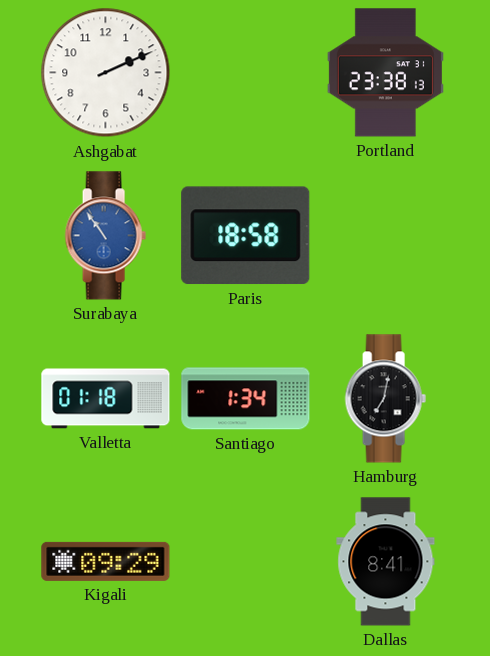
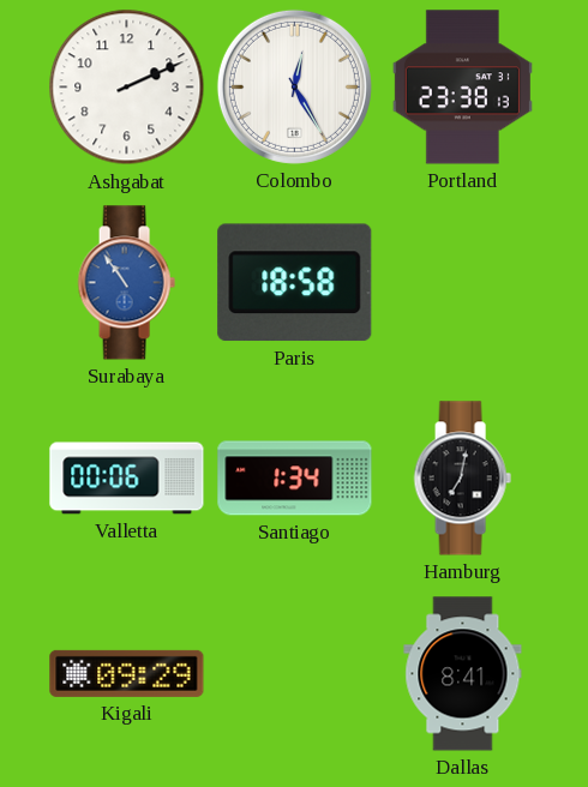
Colombo: none -> 12:25
Valletta: 01:18 -> 00:06
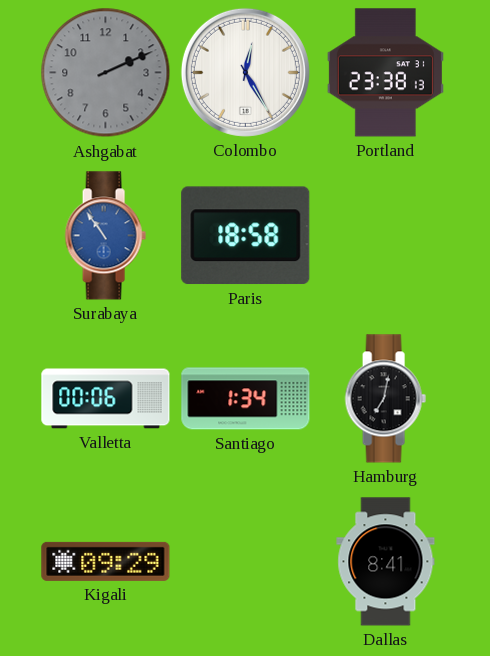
Ashgabat dial: white -> grey
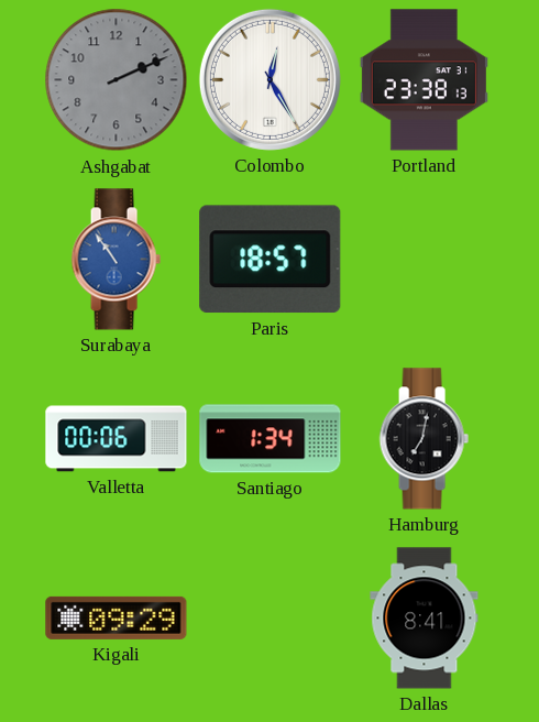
Paris: 18:58 -> 18:57
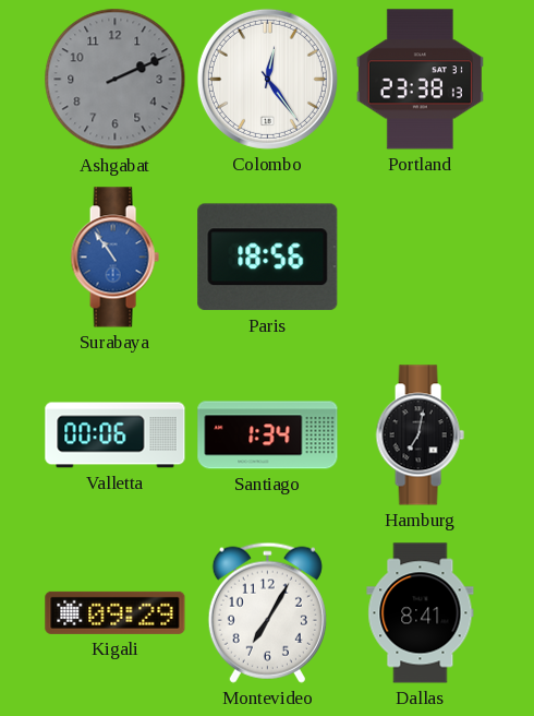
Colombo: 12:25 -> 12:24
Paris: 18:57 -> 18:56
Montevideo: none -> 7:05
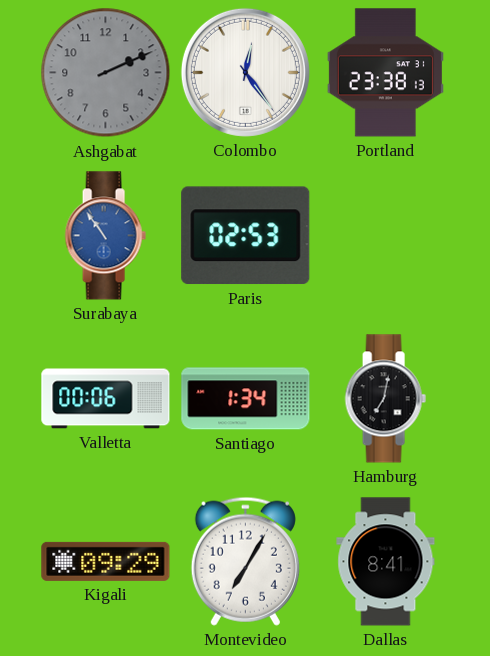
Paris: 18:56 -> 02:53
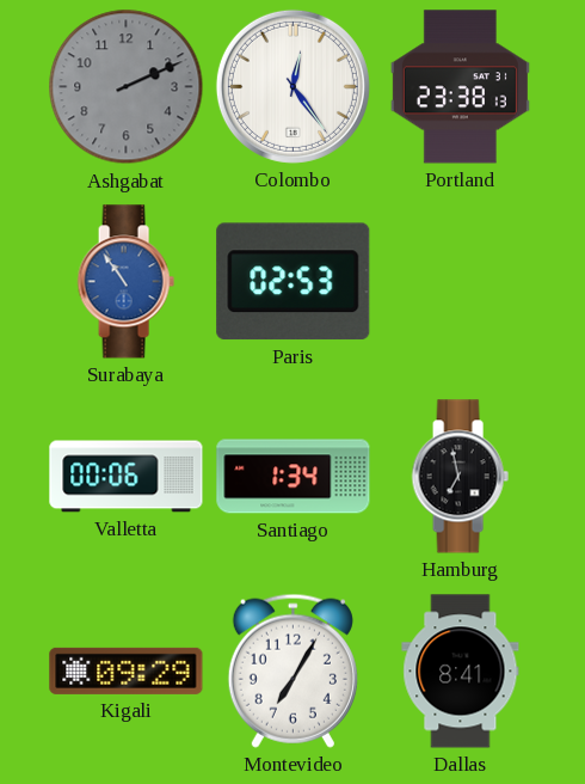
Hamburg: 7:02 -> 6:58
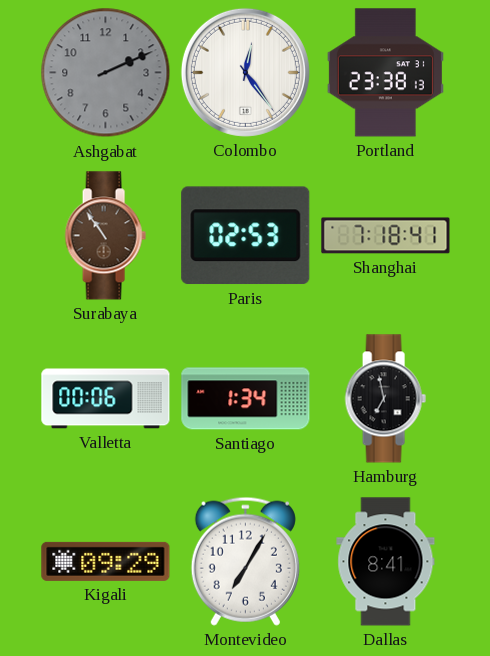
Surabaya dial: blue -> brown
Shanghai: none -> 7:18
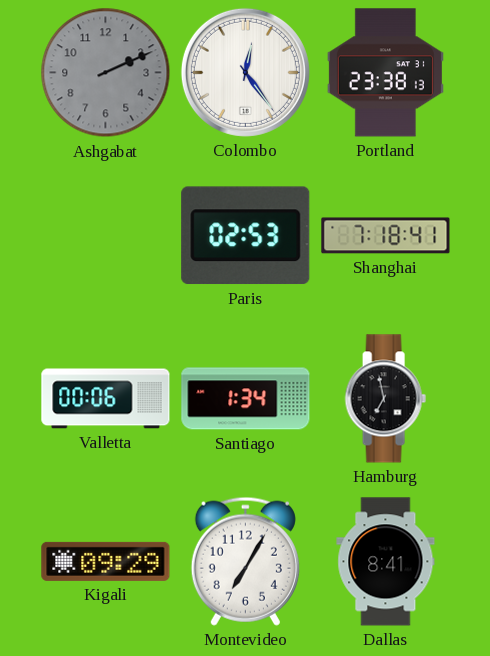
Surabaya: 10:54 -> none
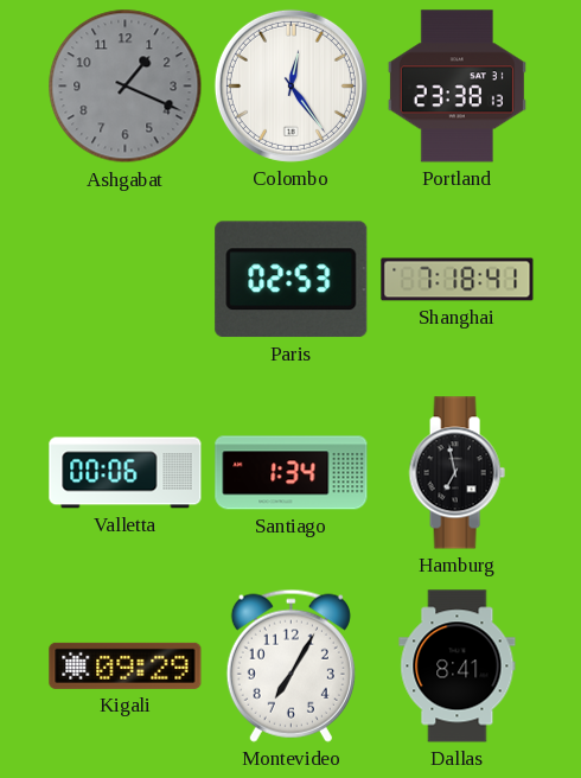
Ashgabat: 2:11 -> 1:19
